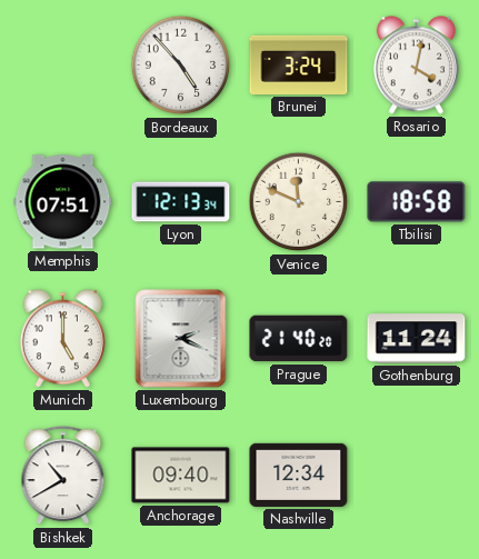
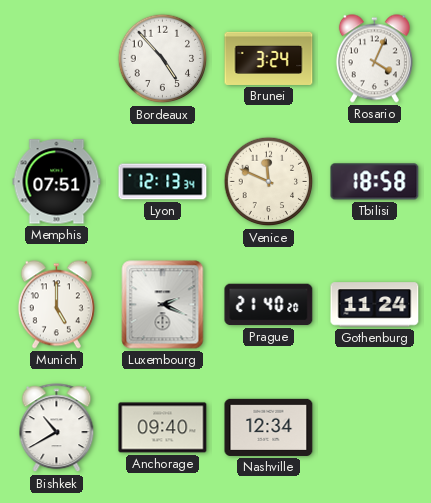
Rosario: 4:02 -> 4:04
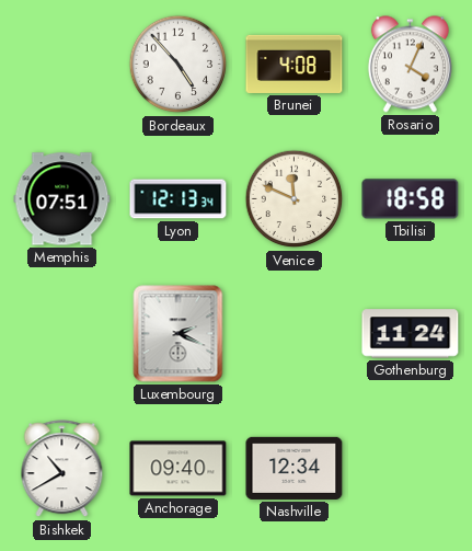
Brunei: 3:24 -> 4:08
Munich: 5:00 -> none
Prague: 21:40 -> none
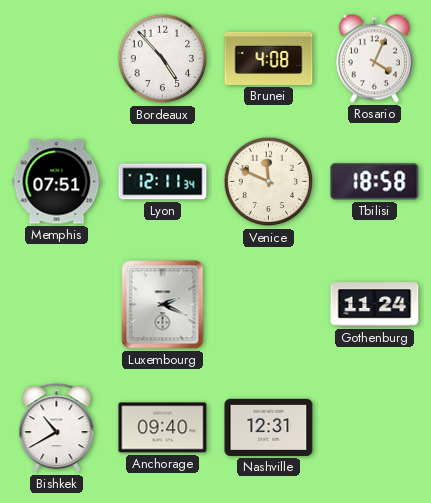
Lyon: 12:13 -> 12:11
Nashville: 12:34 -> 12:31
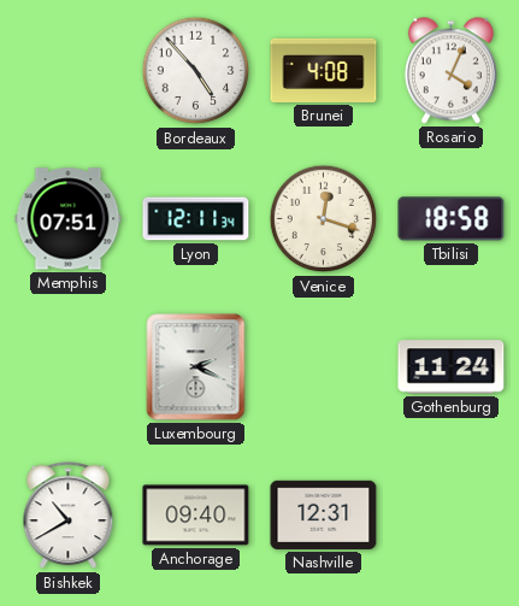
Venice: 11:49 -> 12:18
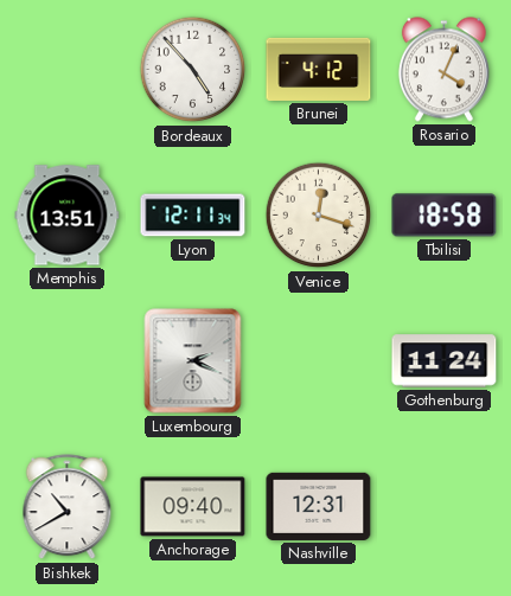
Brunei: 4:08 -> 4:12
Memphis: 07:51 -> 13:51
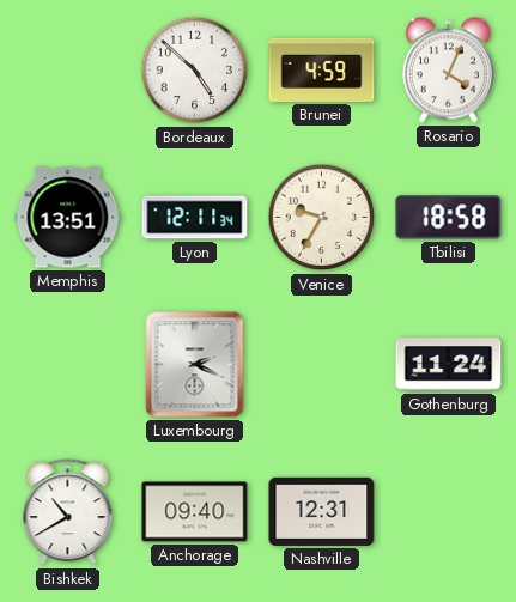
Bordeaux: 4:53 -> 4:52
Brunei: 4:12 -> 4:59
Venice: 12:18 -> 9:35
